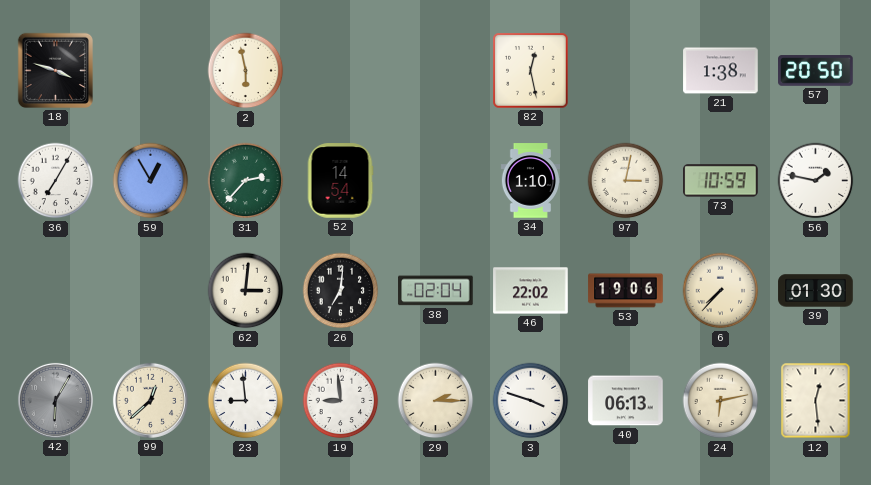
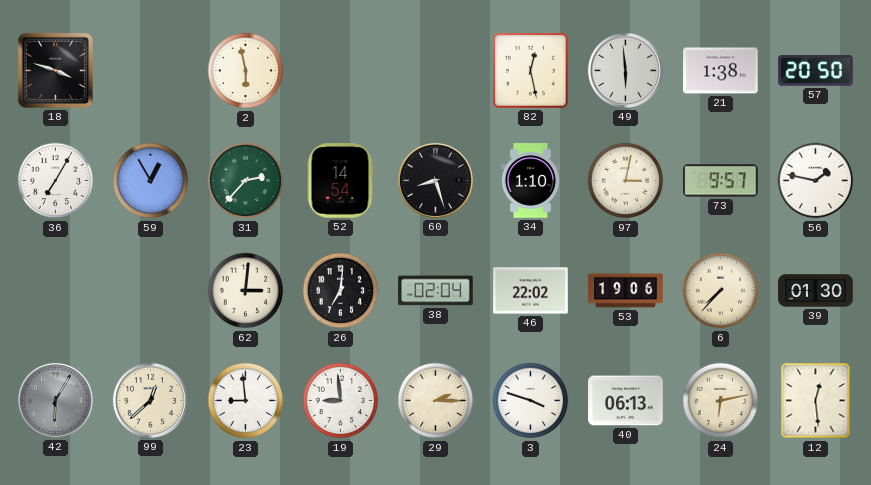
49: none -> 5:59
60: none -> 8:27
73: 10:59 -> 9:57
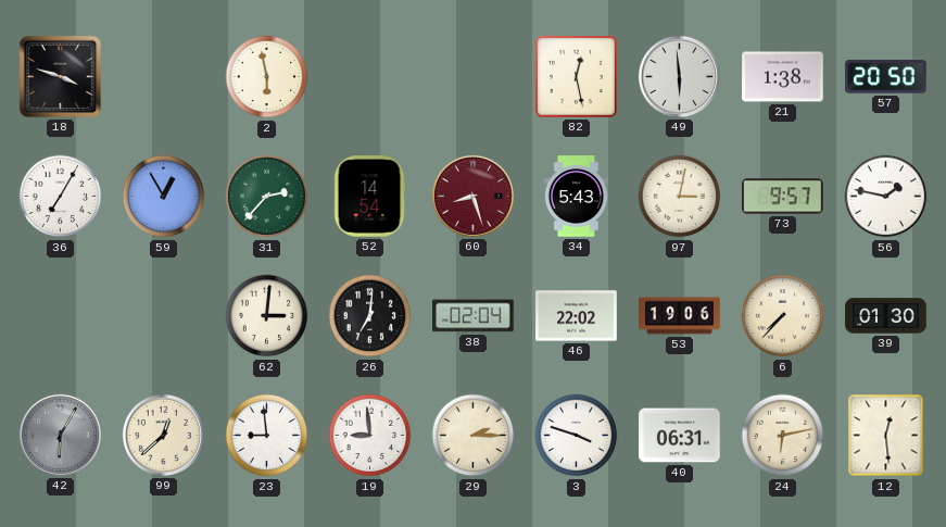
60 dial: black -> burgundy
34: 1:10 -> 5:43
40: 06:13 -> 06:31
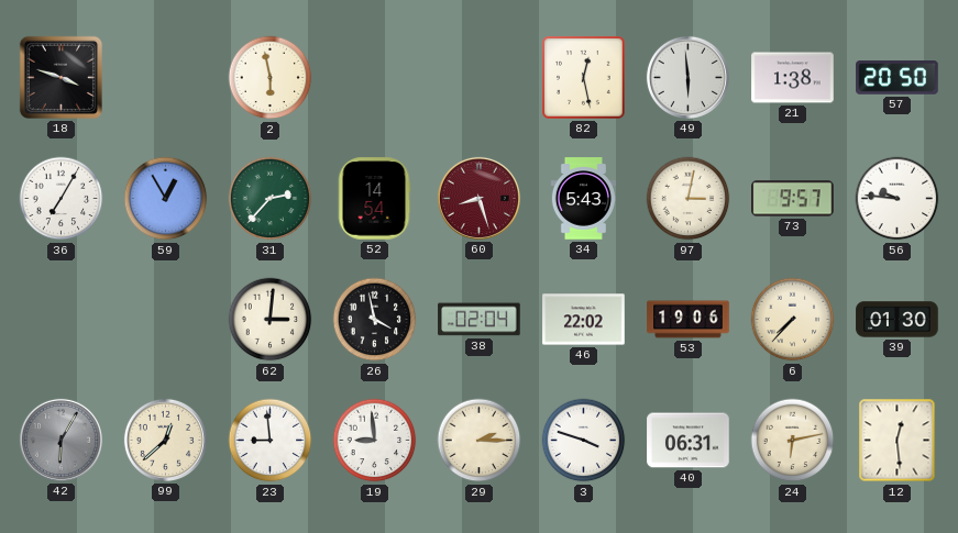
56: 1:47 -> 9:46
26: 7:01 -> 3:58
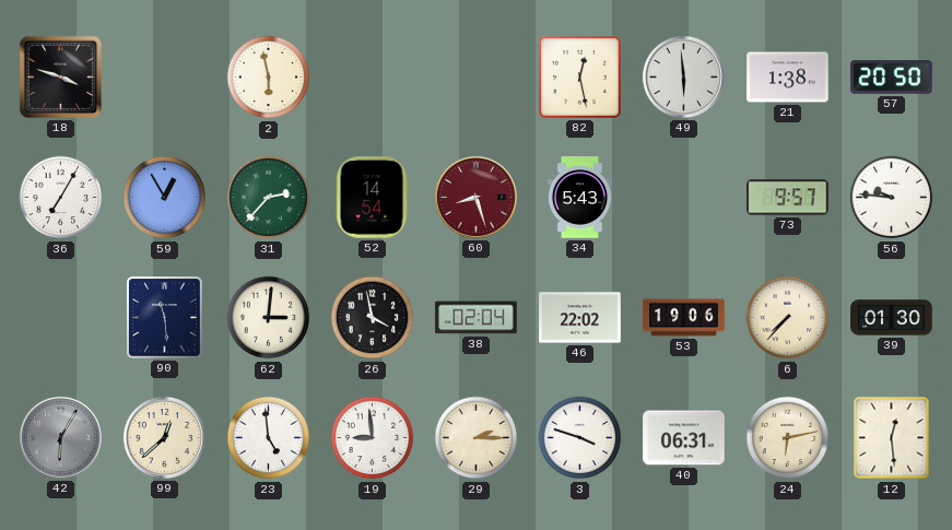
97: 3:02 -> none
90: none -> 11:29
23: 8:59 -> 4:59
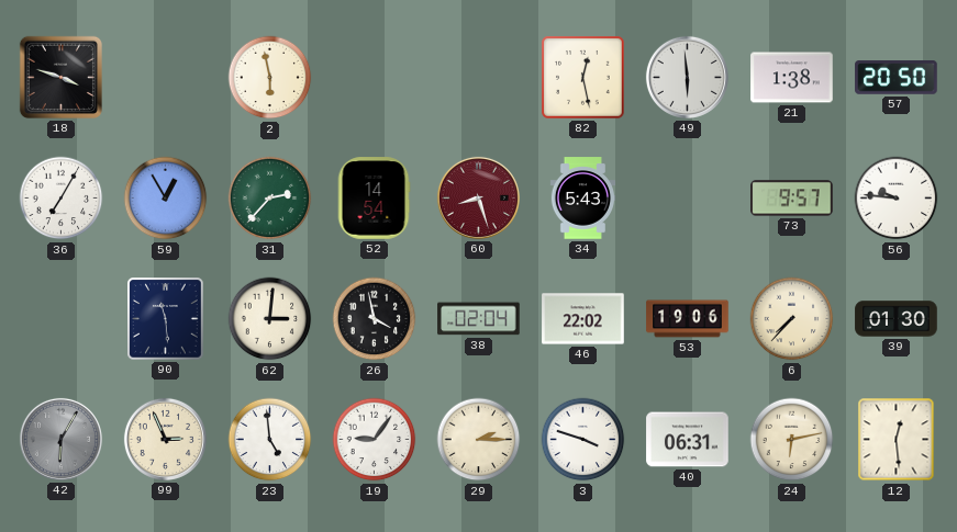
99: 12:38 -> 2:56
19: 8:59 -> 9:06
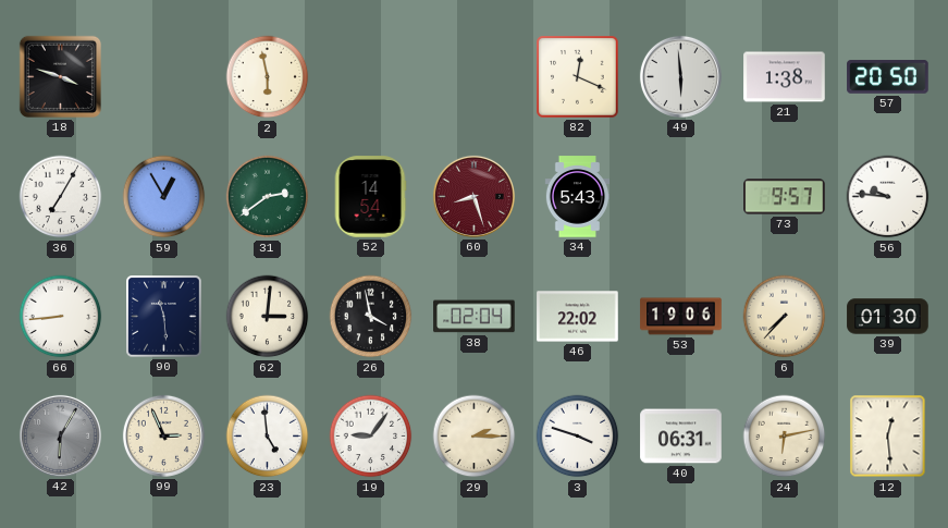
82: 12:28 -> 12:19
31: 2:37 -> 2:39
66: none -> 8:44
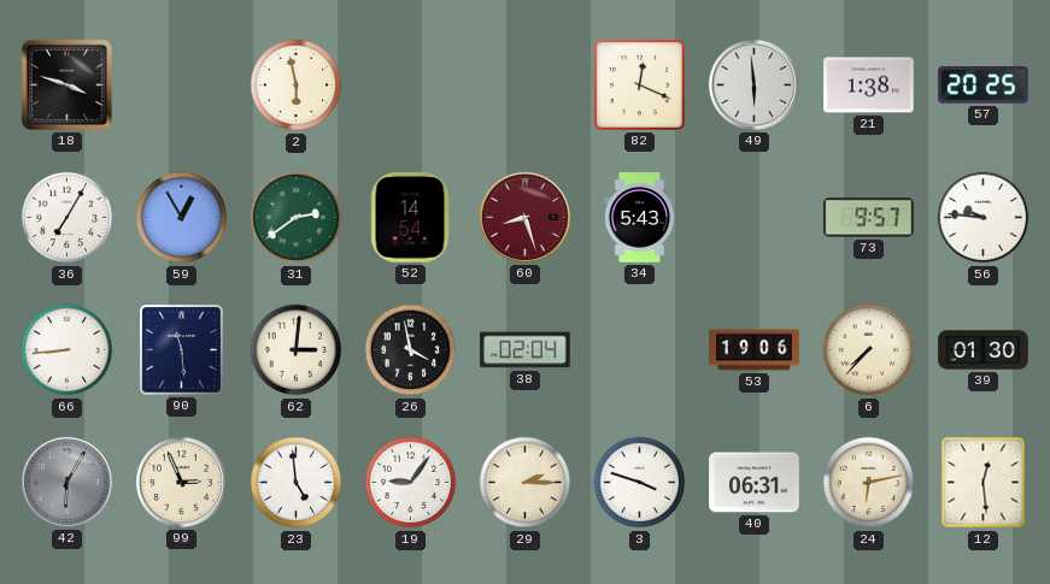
57: 20:50 -> 20:25
46: 22:02 -> none
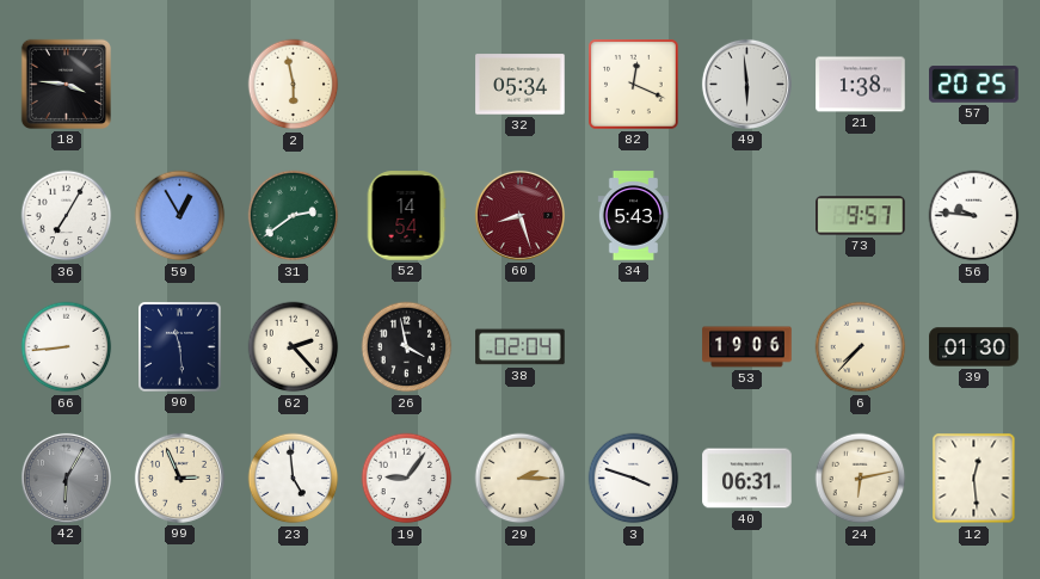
18: 3:48 -> 3:46
32: none -> 05:34
62: 3:01 -> 2:23
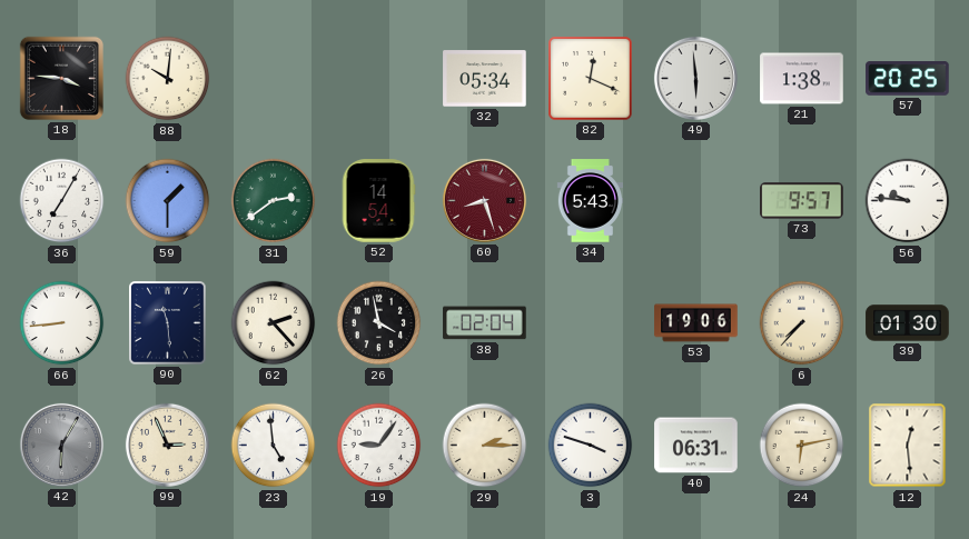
88: none -> 10:01
2: 5:58 -> none
59: 12:55 -> 1:30
